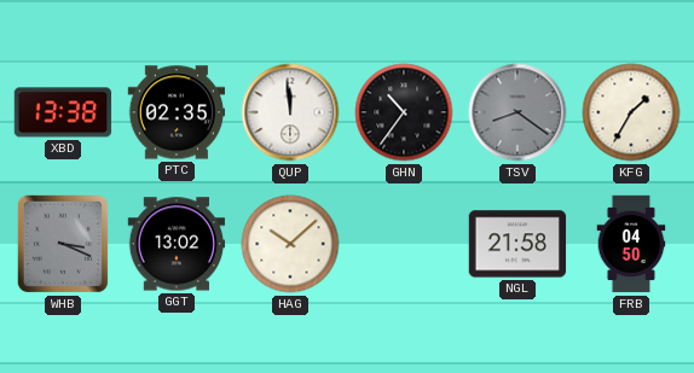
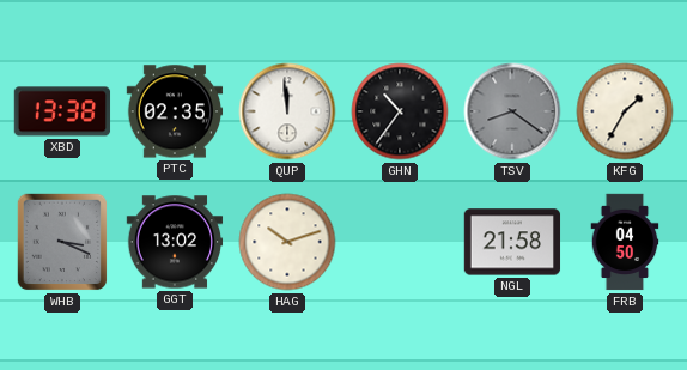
HAG: 10:08 -> 10:12
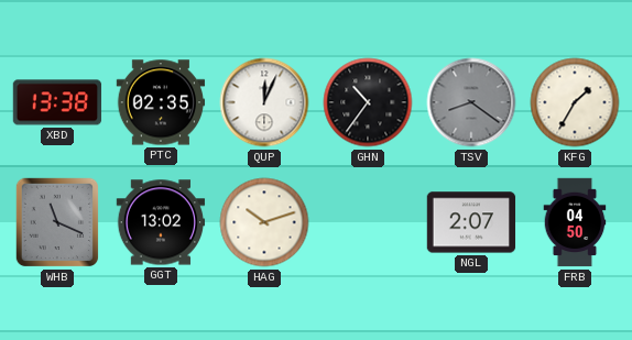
QUP: 11:59 -> 12:04
WHB: 3:19 -> 11:19
NGL: 21:58 -> 2:07
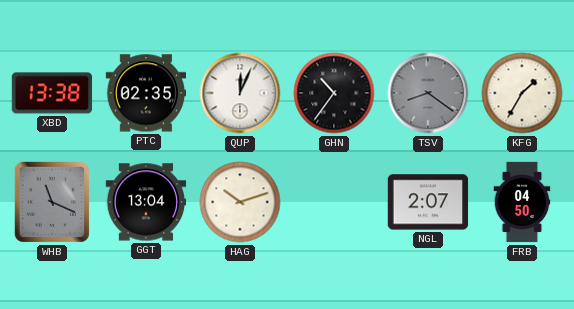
GGT: 13:02 -> 13:04
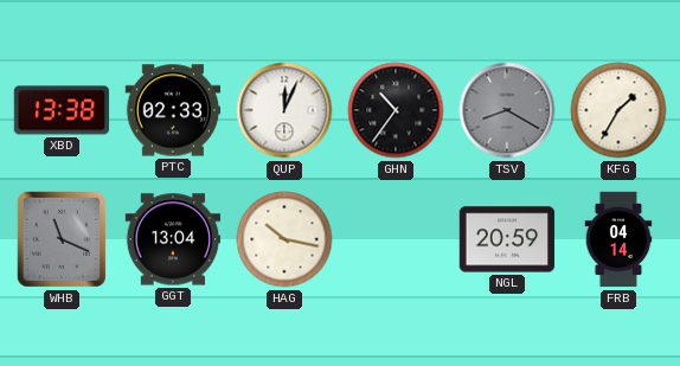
PTC: 02:35 -> 02:33
TSV: 8:21 -> 8:20
HAG: 10:12 -> 10:17
NGL: 2:07 -> 20:59
FRB: 04:50 -> 04:14
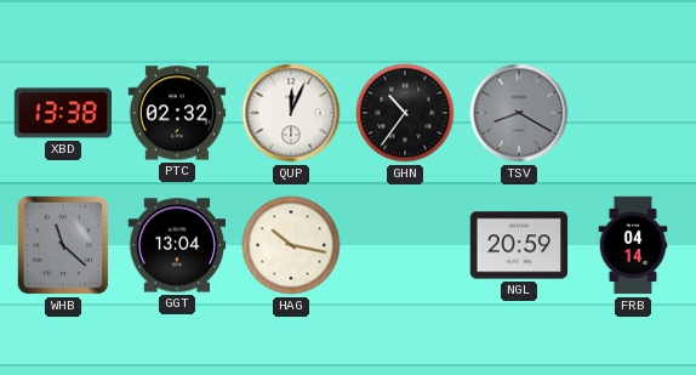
PTC: 02:33 -> 02:32
KFG: 1:35 -> none
WHB: 11:19 -> 11:22
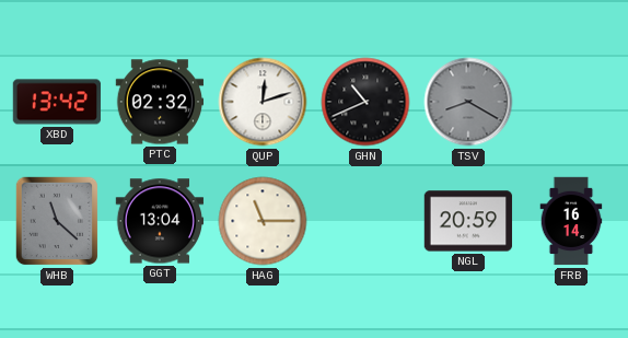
XBD: 13:38 -> 13:42
QUP: 12:04 -> 12:12
GHN: 10:36 -> 10:41
HAG: 10:17 -> 11:15
FRB: 04:14 -> 16:14
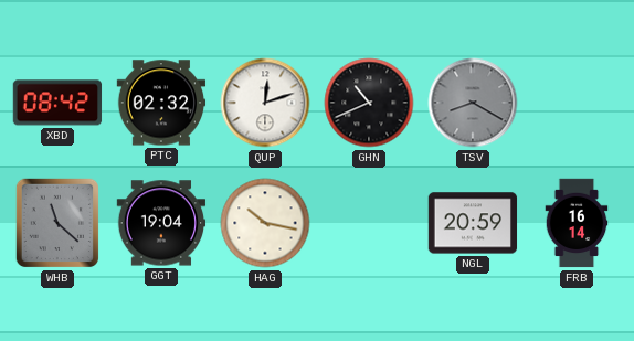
XBD: 13:42 -> 08:42
GGT: 13:04 -> 19:04
HAG: 11:15 -> 10:17
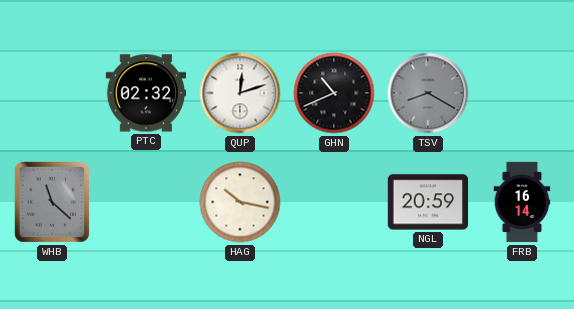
XBD: 08:42 -> none
GGT: 19:04 -> none
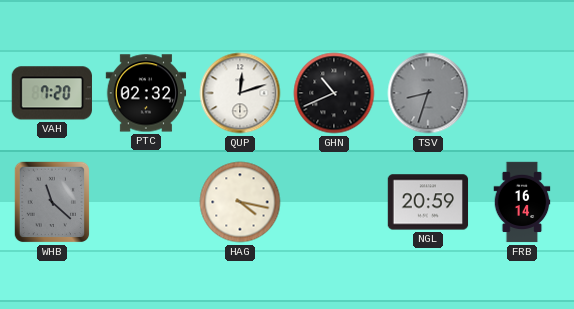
VAH: none -> 7:20
TSV: 8:20 -> 8:33
HAG: 10:17 -> 4:17
